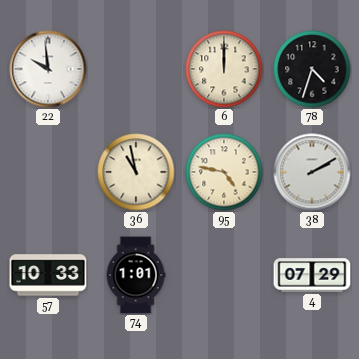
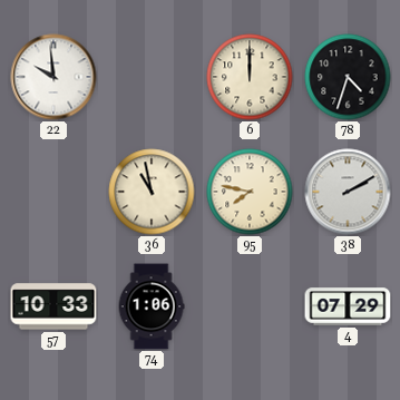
95: 4:47 -> 7:47
74: 1:01 -> 1:06
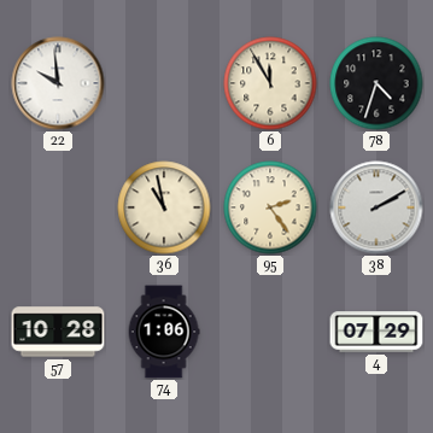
6: 12:00 -> 11:55
95: 7:47 -> 2:24
57: 10:33 -> 10:28
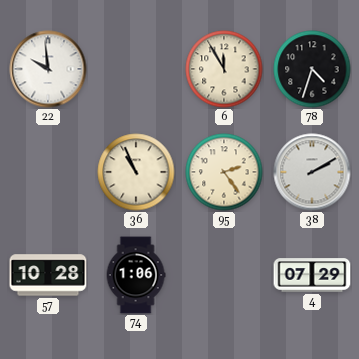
36: 10:58 -> 10:56
